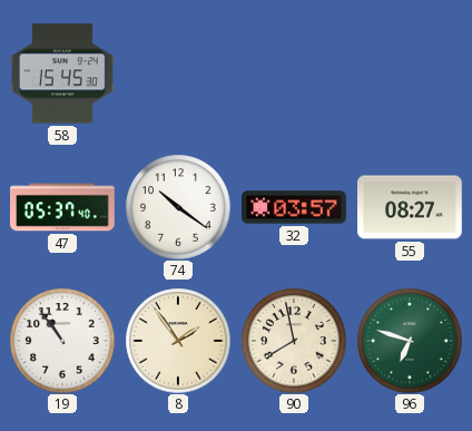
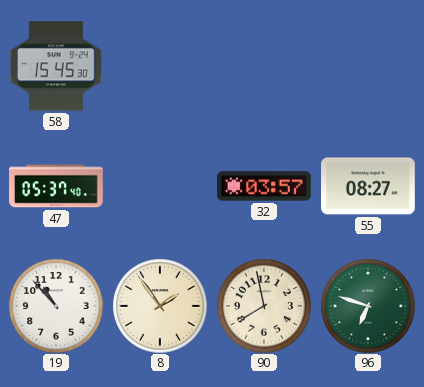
74: 10:21 -> none
19: 10:54 -> 10:53
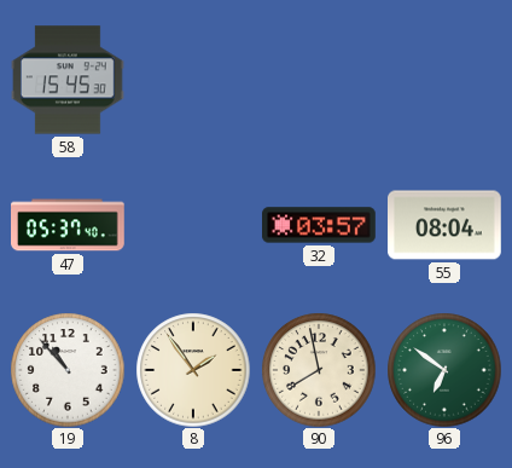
55: 08:27 -> 08:04
96: 6:48 -> 6:51
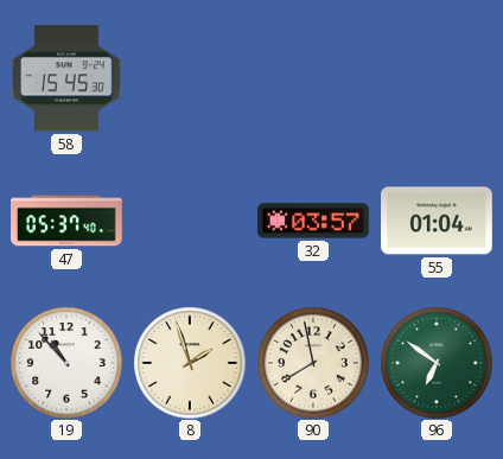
55: 08:04 -> 01:04
8: 1:54 -> 1:57
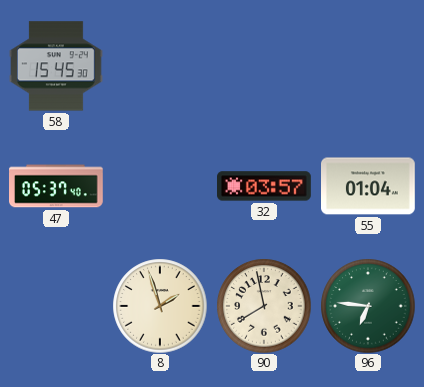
19: 10:53 -> none
96: 6:51 -> 6:46
